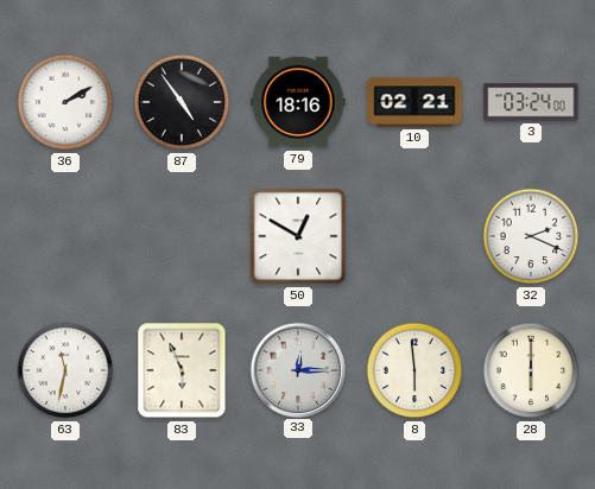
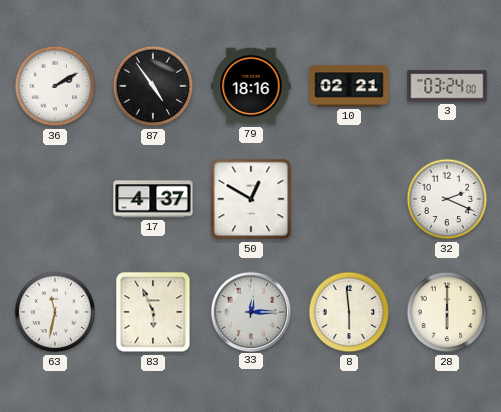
17: none -> 4:37
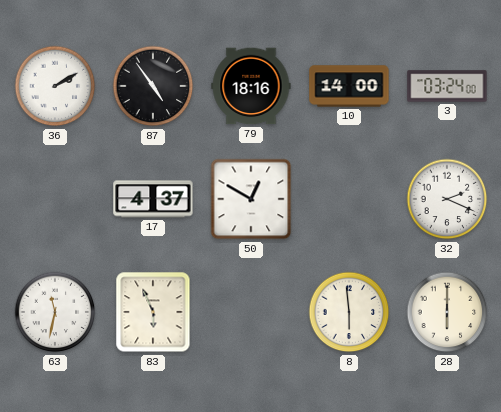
10: 02:21 -> 14:00
33: 12:15 -> none
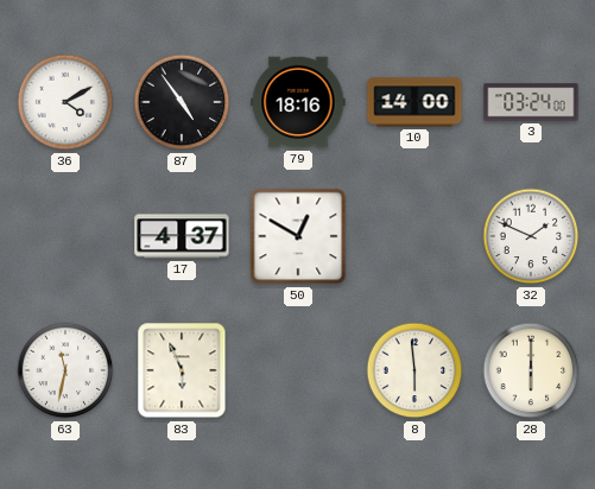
36: 2:10 -> 4:10
32: 2:19 -> 1:49
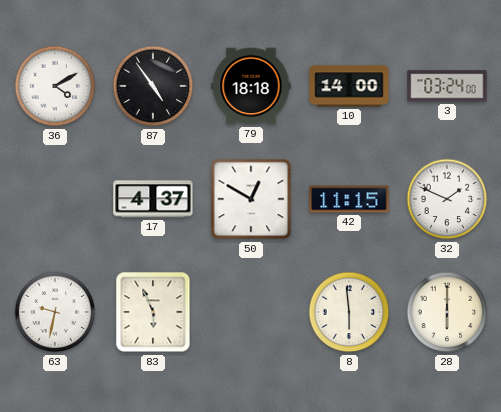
79: 18:16 -> 18:18
42: none -> 11:15
63: 11:32 -> 9:32
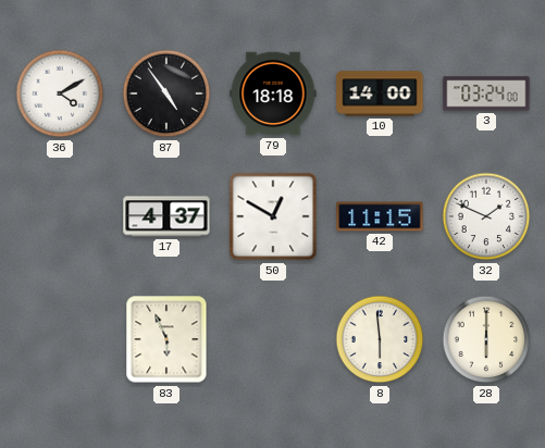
63: 9:32 -> none
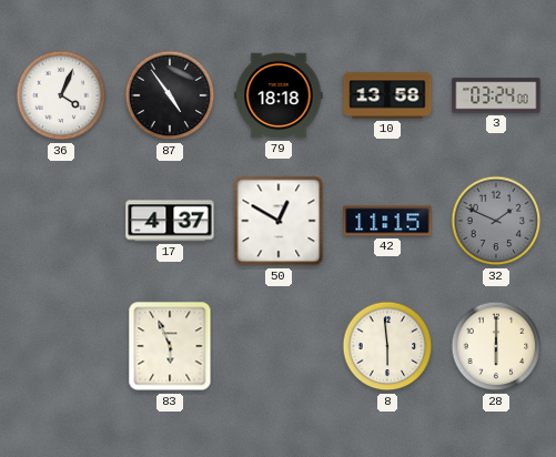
36: 4:10 -> 4:04
10: 14:00 -> 13:58
32 dial: white -> grey
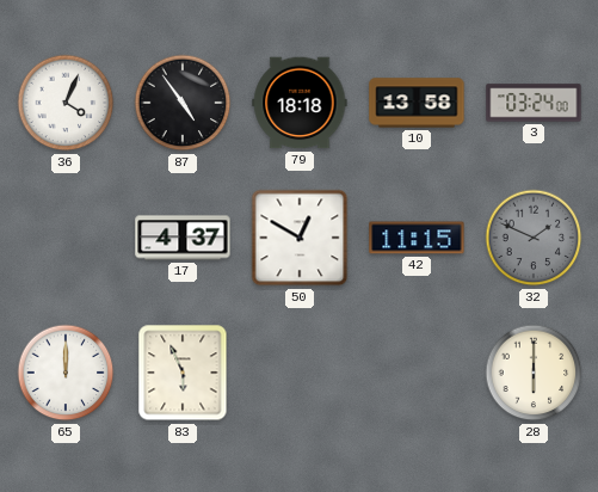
65: none -> 12:00
8: 5:59 -> none
